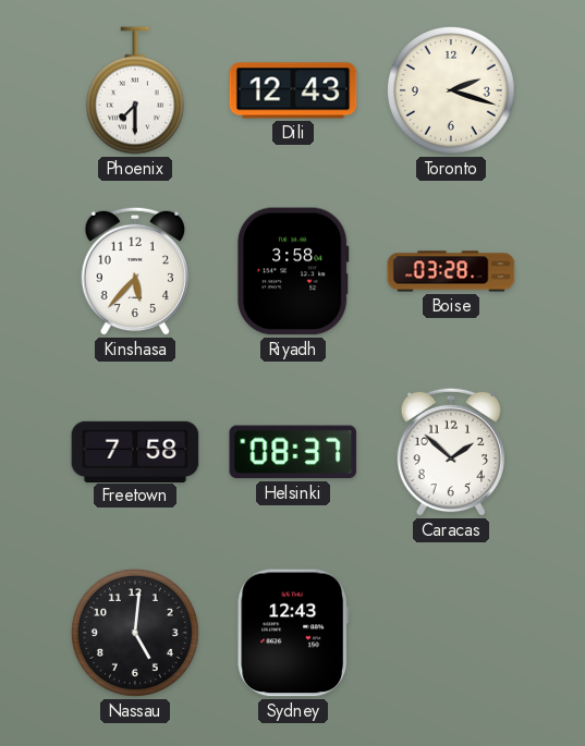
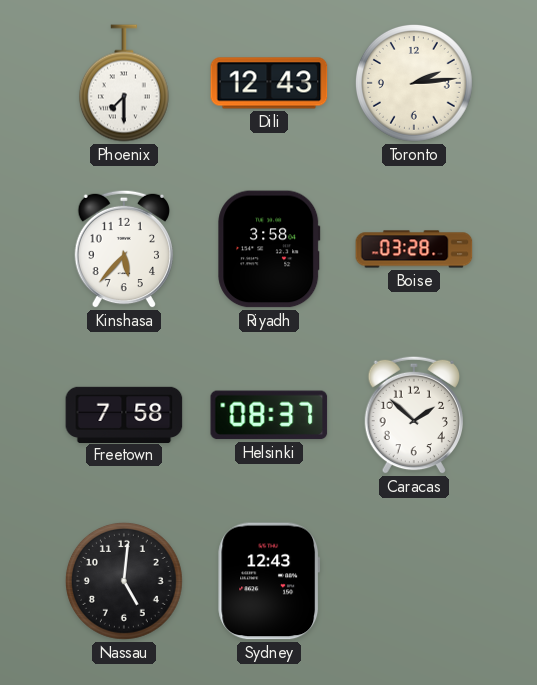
Toronto: 2:18 -> 2:14
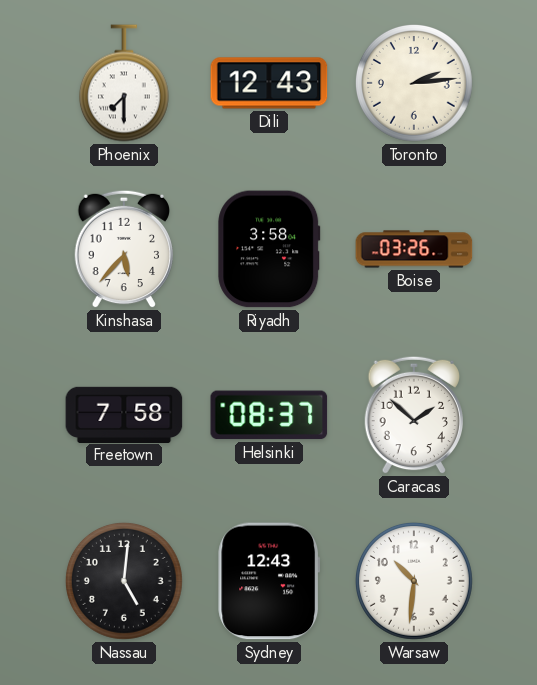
Boise: 03:28 -> 03:26
Warsaw: none -> 10:31
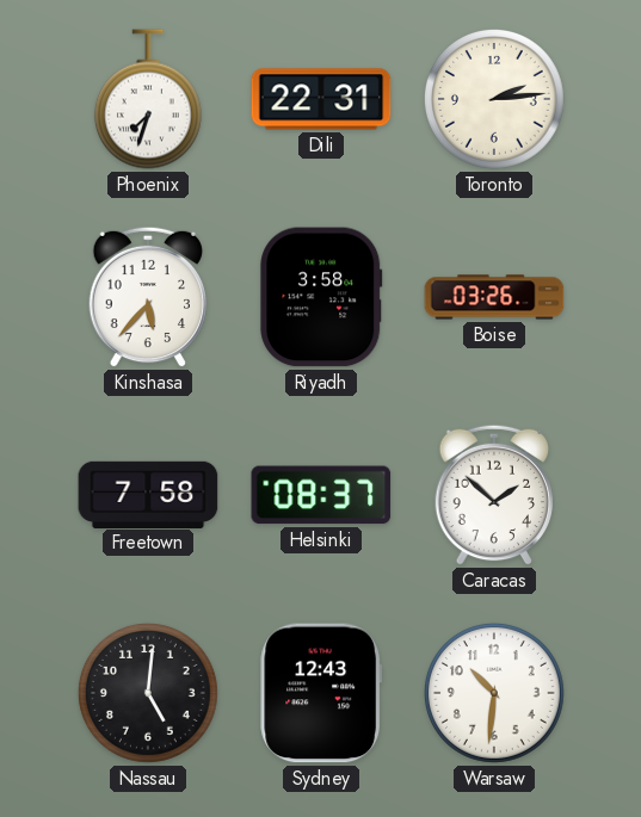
Phoenix: 7:30 -> 7:33
Dili: 12:43 -> 22:31
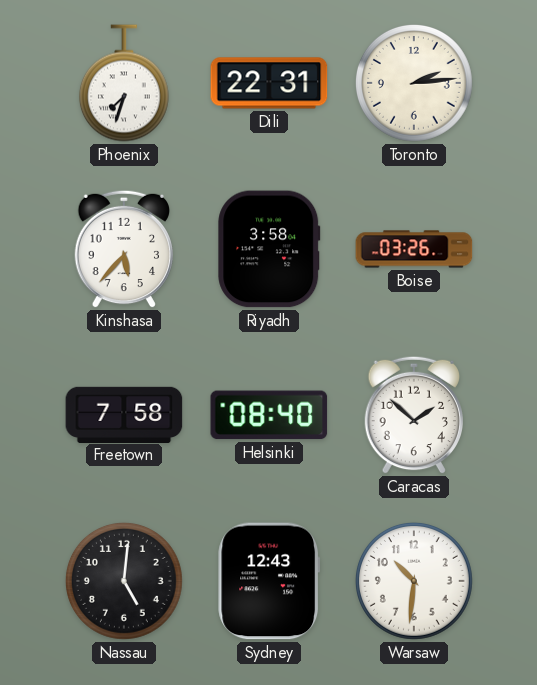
Helsinki: 08:37 -> 08:40
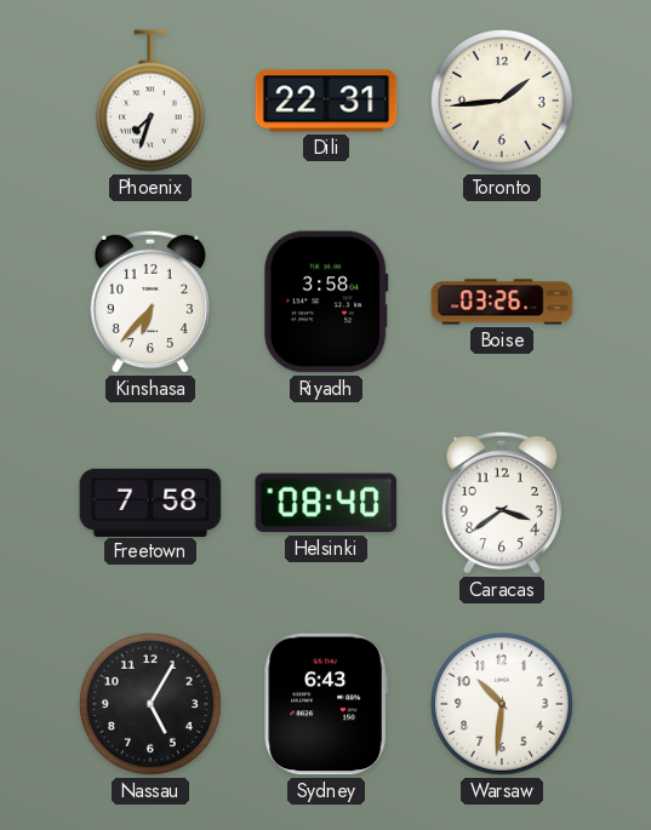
Toronto: 2:14 -> 1:44
Kinshasa: 5:37 -> 6:37
Caracas: 1:52 -> 3:39
Nassau: 5:01 -> 5:05
Sydney: 12:43 -> 6:43
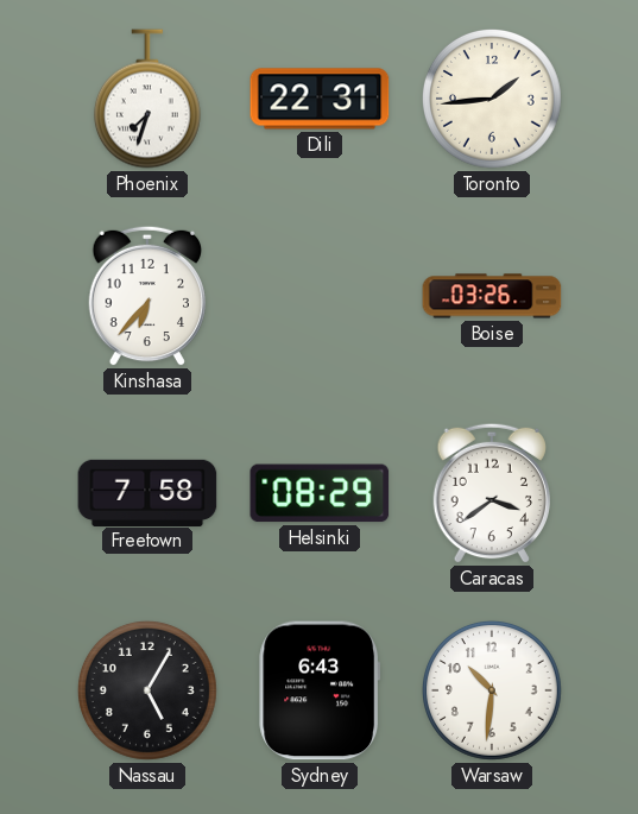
Riyadh: 3:58 -> none
Helsinki: 08:40 -> 08:29
